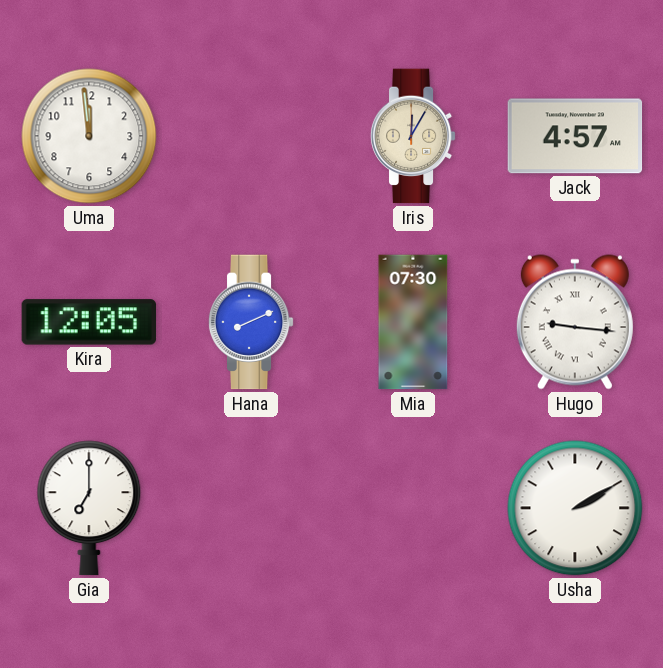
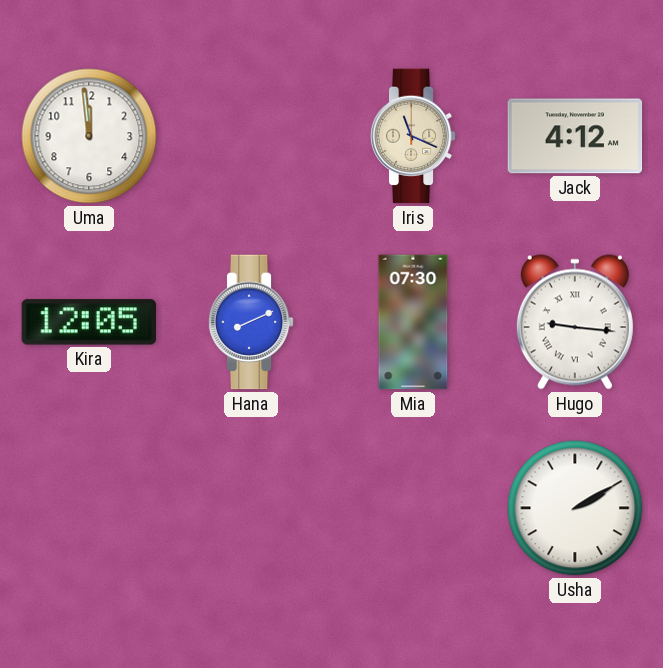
Iris: 12:05 -> 11:19
Jack: 4:57 -> 4:12
Gia: 7:00 -> none
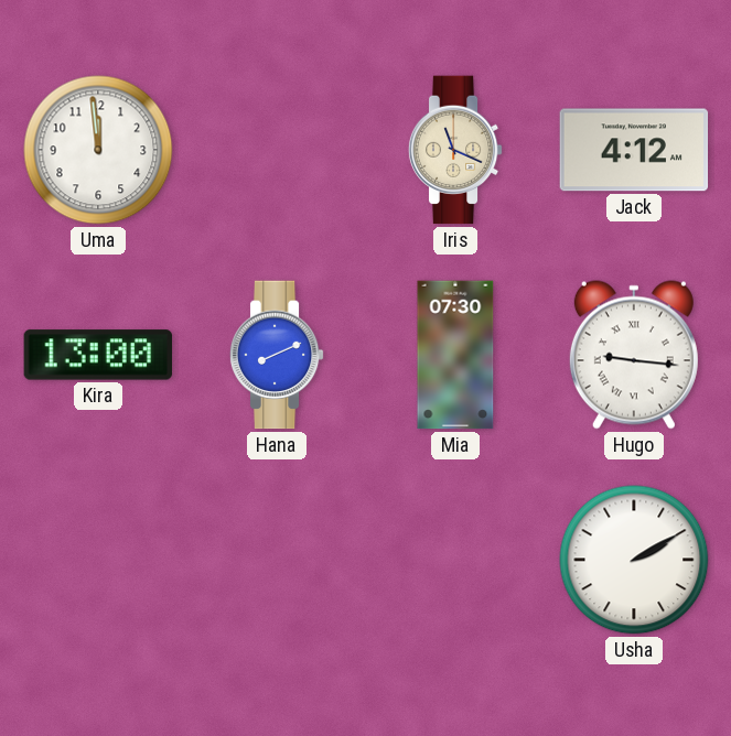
Kira: 12:05 -> 13:00
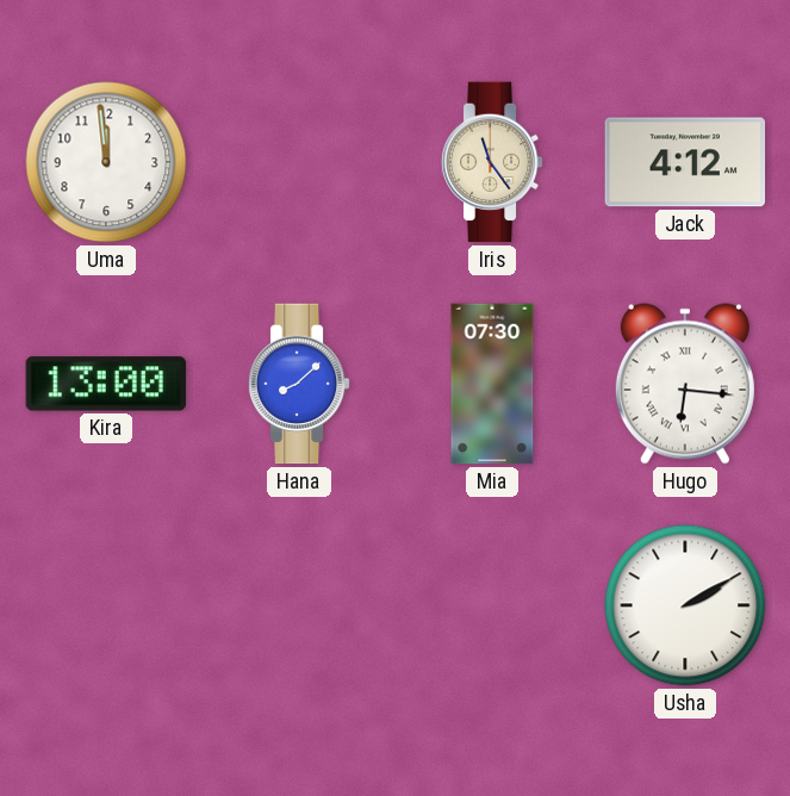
Iris: 11:19 -> 11:24
Hana: 8:11 -> 8:08
Hugo: 9:16 -> 6:16
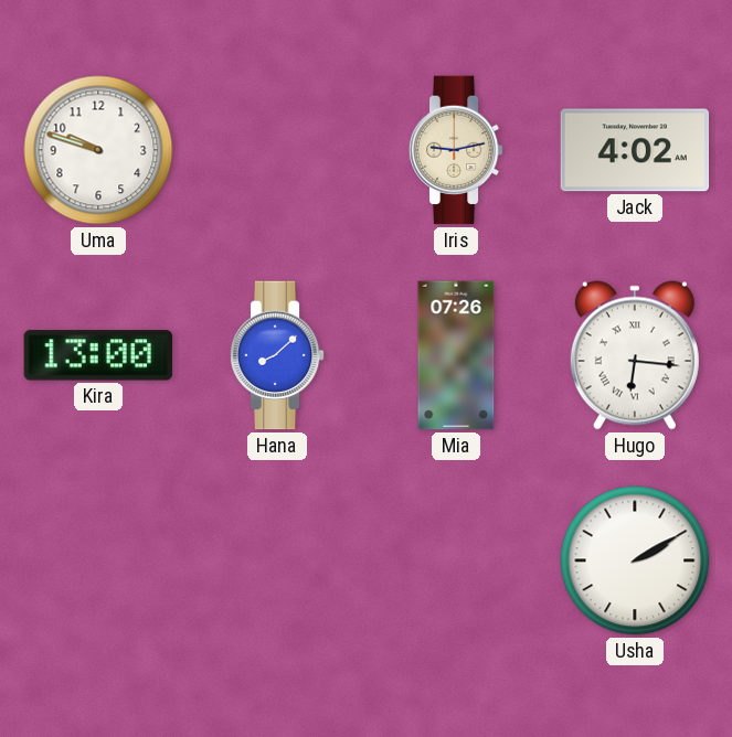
Uma: 11:59 -> 9:48
Iris: 11:24 -> 9:13
Jack: 4:12 -> 4:02
Mia: 07:30 -> 07:26
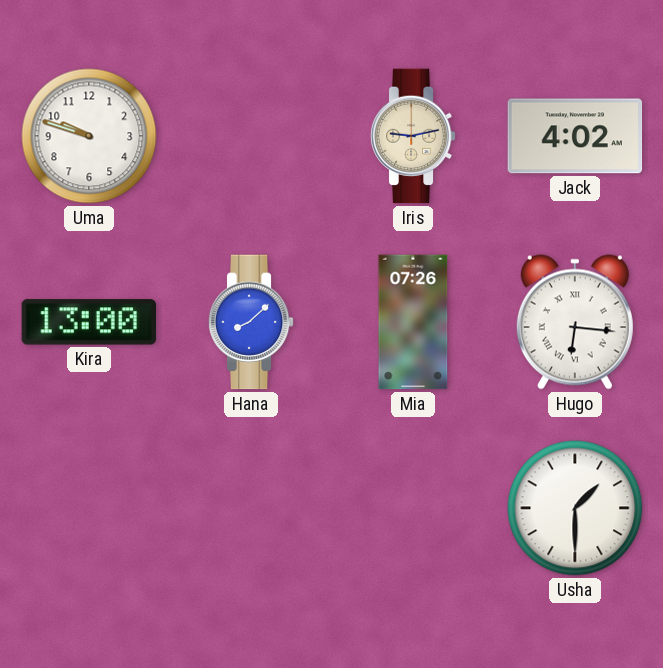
Usha: 2:10 -> 1:30
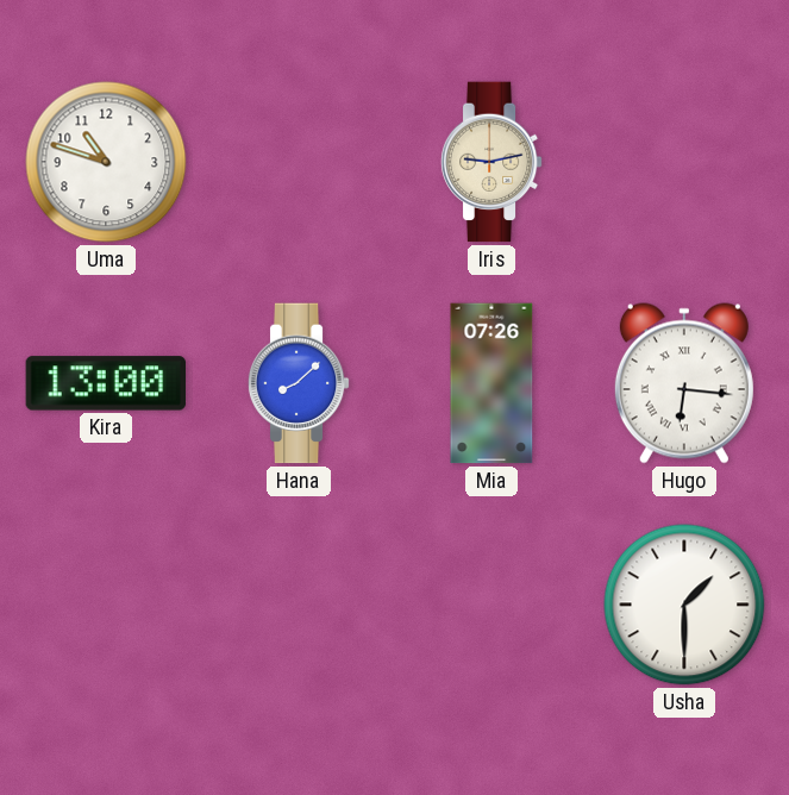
Uma: 9:48 -> 10:48
Jack: 4:02 -> none
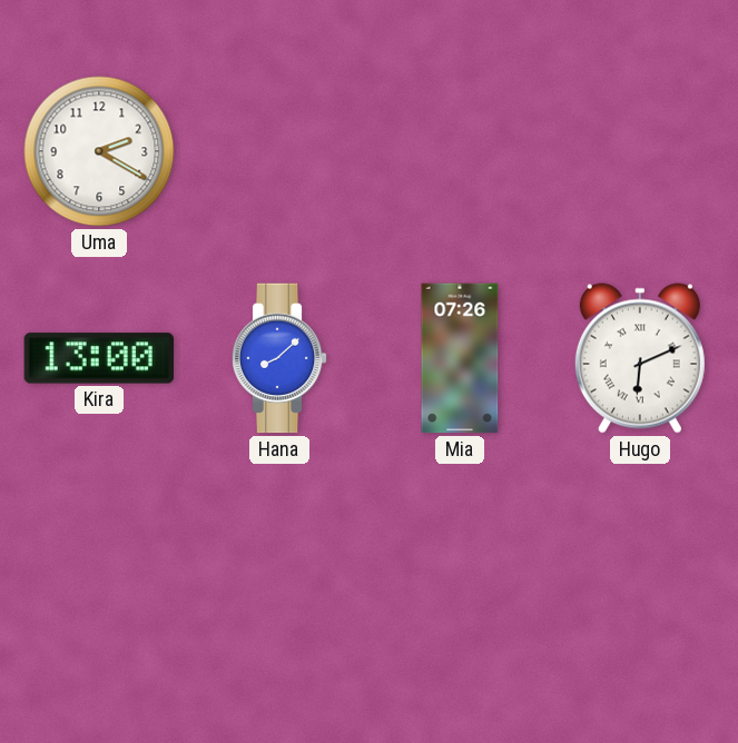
Uma: 10:48 -> 2:20
Iris: 9:13 -> none
Hugo: 6:16 -> 6:11
Usha: 1:30 -> none
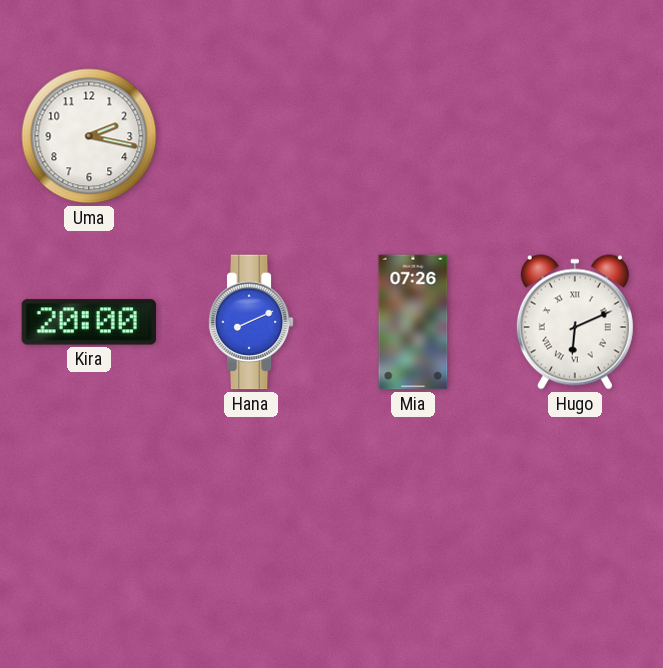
Uma: 2:20 -> 2:17
Kira: 13:00 -> 20:00
Hana: 8:08 -> 8:11
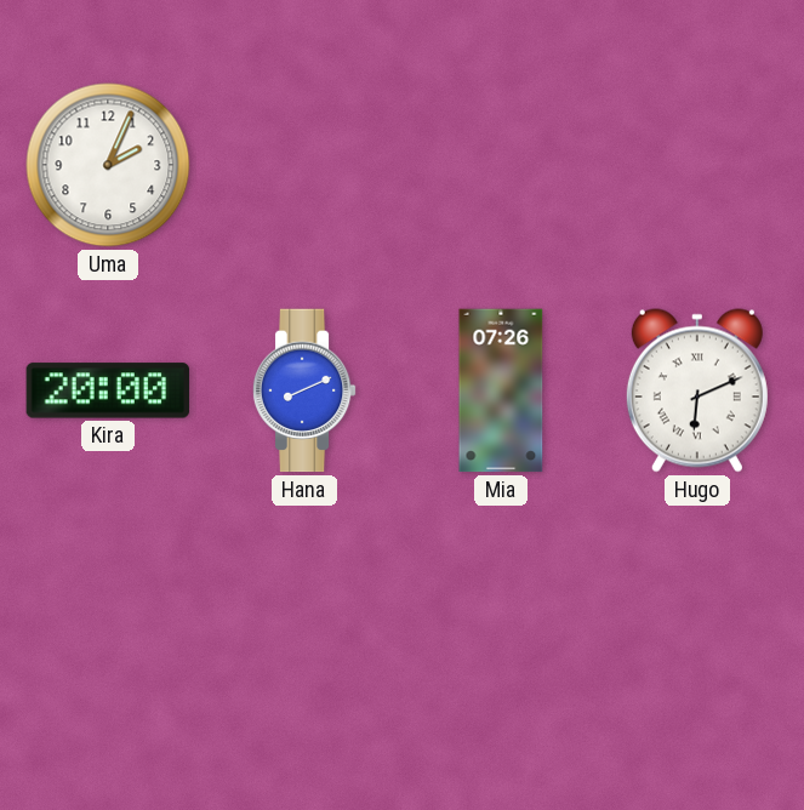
Uma: 2:17 -> 2:04
